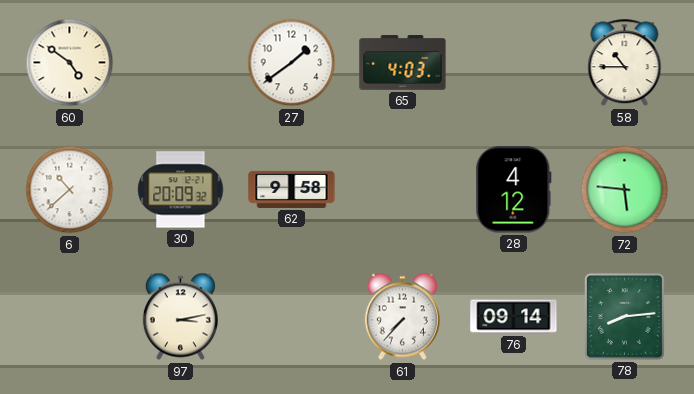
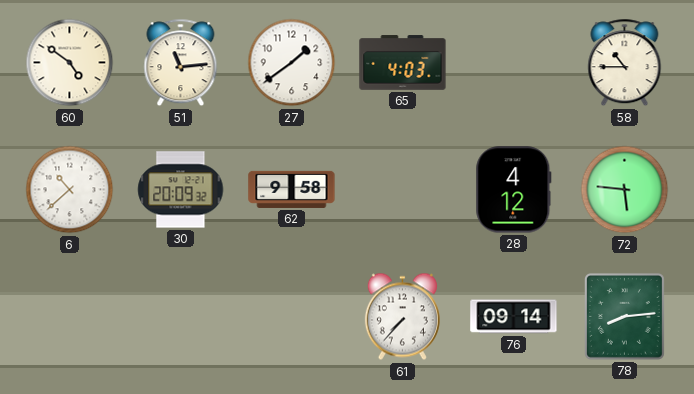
51: none -> 11:14
97: 3:13 -> none
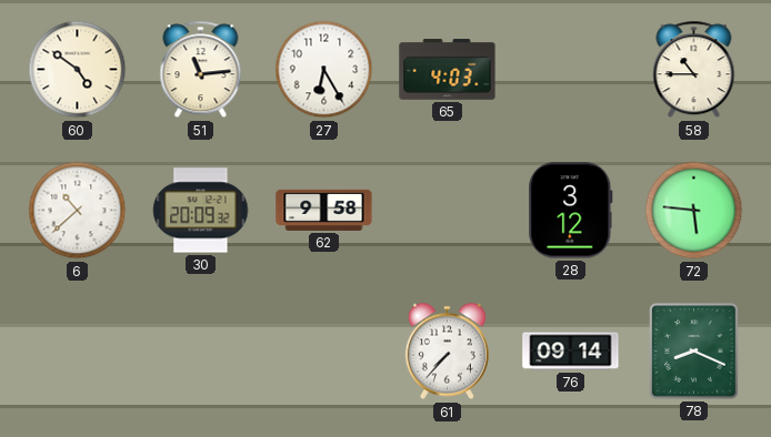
27: 1:39 -> 6:25
28: 4:12 -> 3:12
78: 8:14 -> 8:19
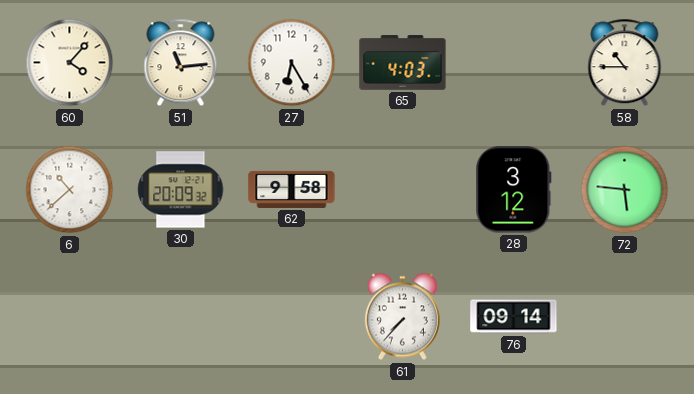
60: 4:51 -> 4:07
78: 8:19 -> none
